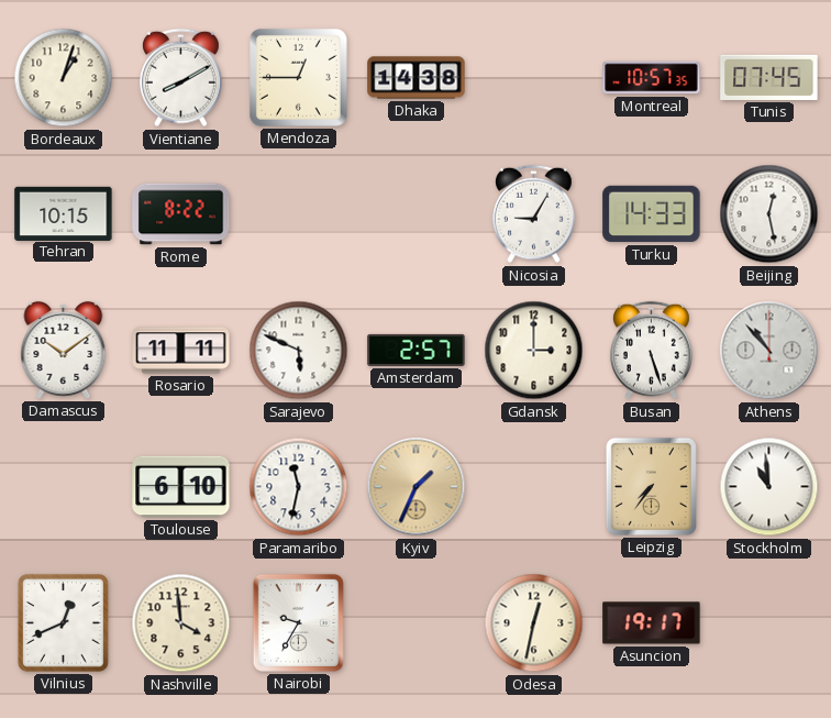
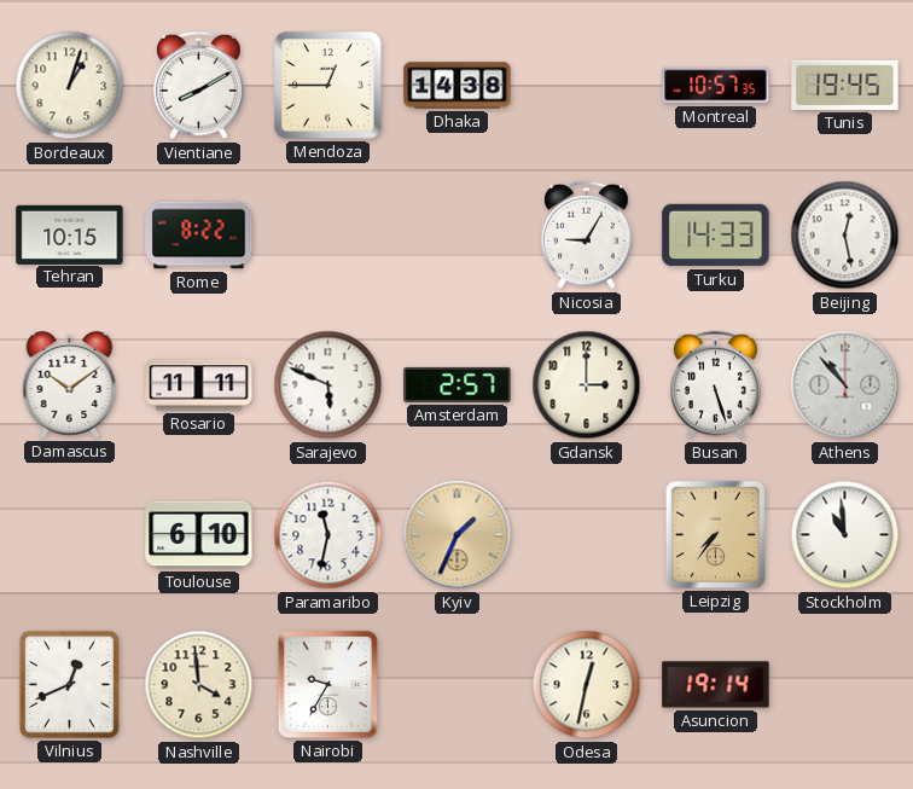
Tunis: 07:45 -> 19:45
Asuncion: 19:17 -> 19:14
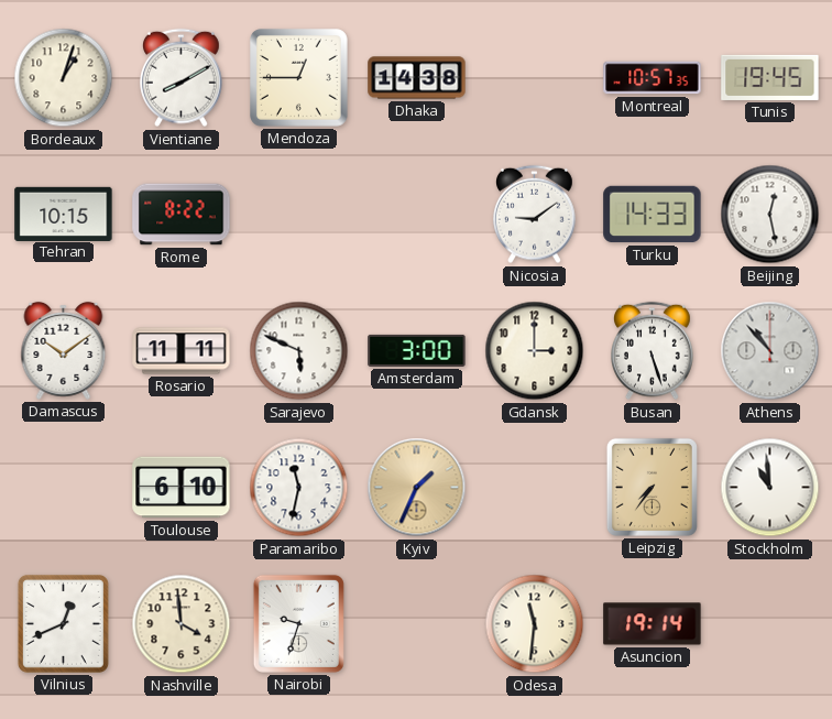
Nicosia: 9:05 -> 9:09
Amsterdam: 2:57 -> 3:00
Nairobi: 9:35 -> 9:33
Odesa: 12:32 -> 11:31
